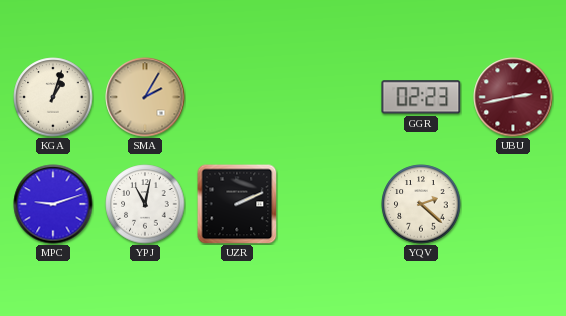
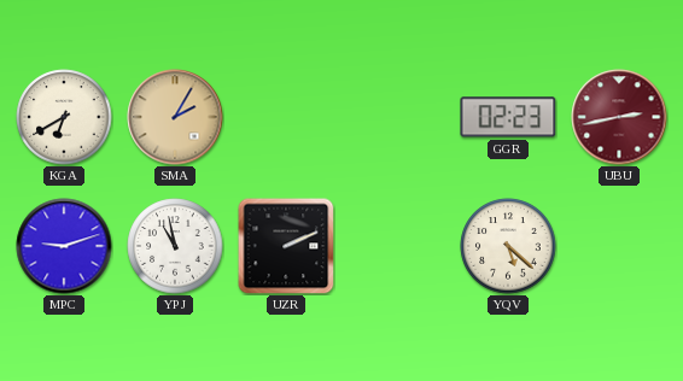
KGA: 1:03 -> 6:40
YPJ: 11:02 -> 10:58
YQV: 2:22 -> 5:22
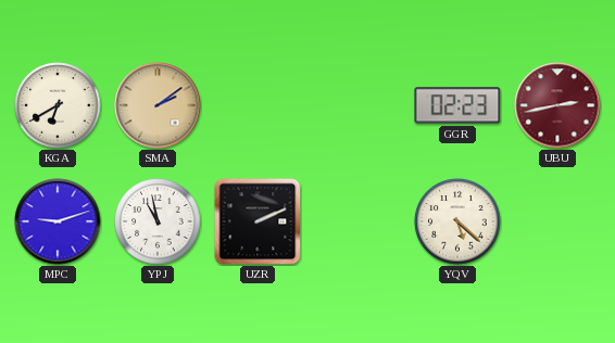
SMA: 2:05 -> 2:09
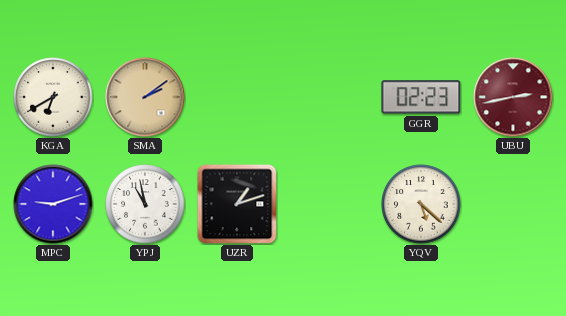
UZR: 2:11 -> 1:12
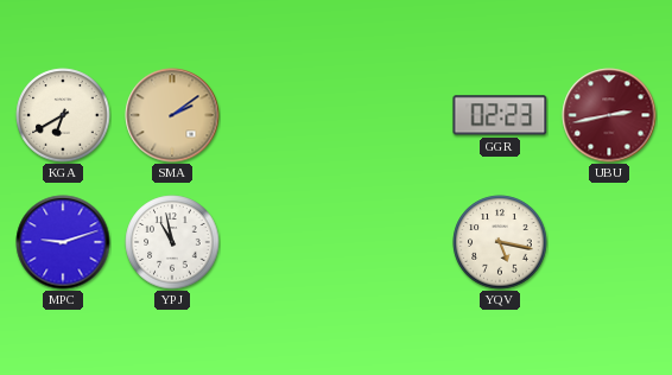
UZR: 1:12 -> none
YQV: 5:22 -> 5:17
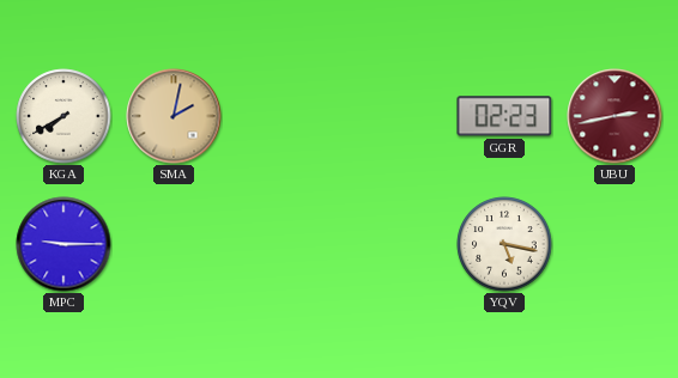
KGA: 6:40 -> 7:40
SMA: 2:09 -> 2:02
MPC: 9:12 -> 9:15
YPJ: 10:58 -> none
